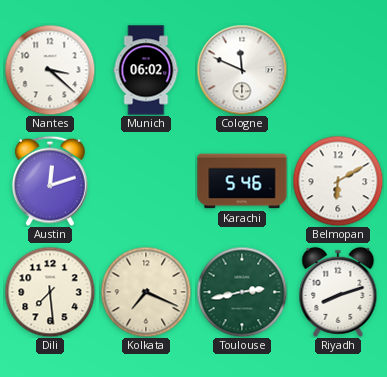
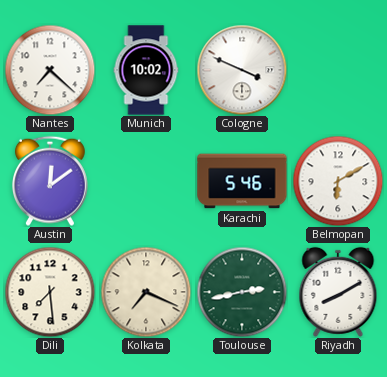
Nantes: 3:22 -> 7:22
Munich: 06:02 -> 10:02
Cologne: 11:49 -> 3:49
Austin: 12:12 -> 12:09
Riyadh: 8:12 -> 8:10
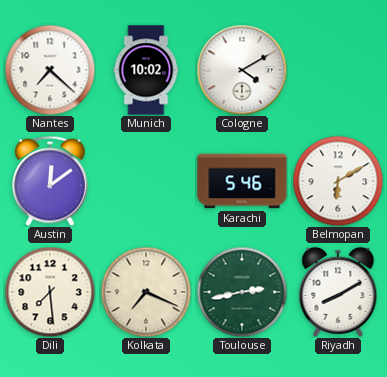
Cologne: 3:49 -> 4:10
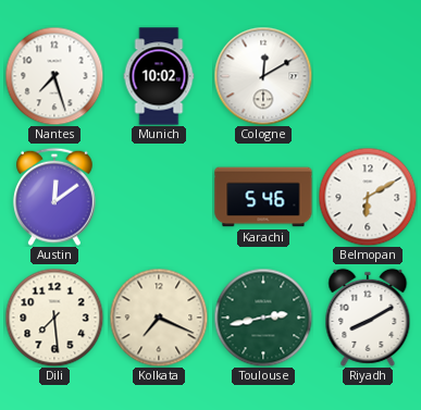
Nantes: 7:22 -> 7:27
Cologne: 4:10 -> 12:10
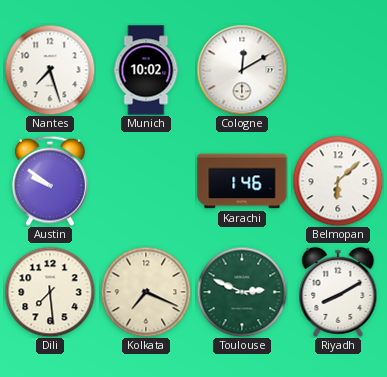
Austin: 12:09 -> 9:51
Karachi: 5:46 -> 1:46
Belmopan: 6:10 -> 6:08
Toulouse: 2:43 -> 2:49
